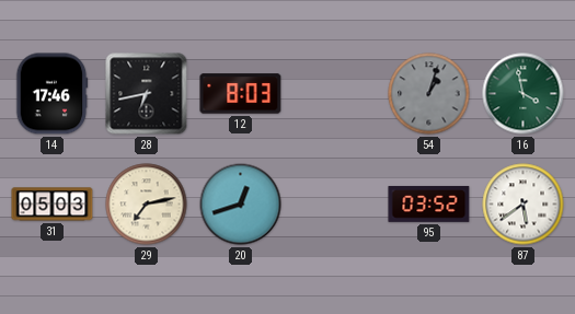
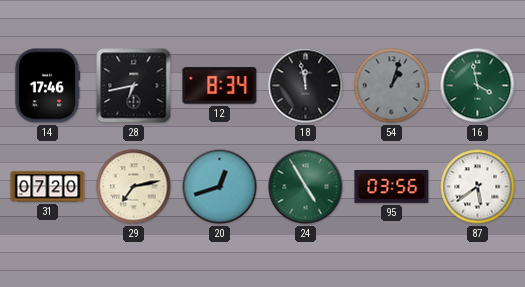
12: 8:03 -> 8:34
18: none -> 11:58
31: 05:03 -> 07:20
24: none -> 4:55
95: 03:52 -> 03:56
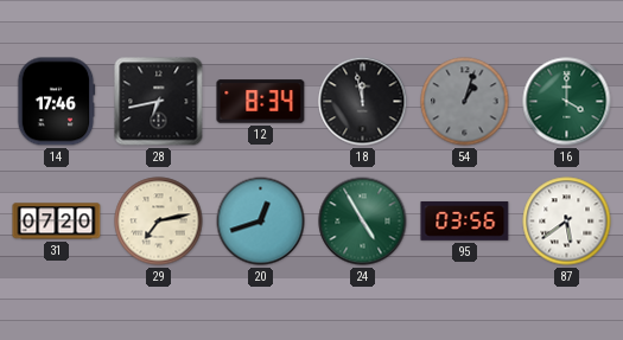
16: 3:58 -> 4:00
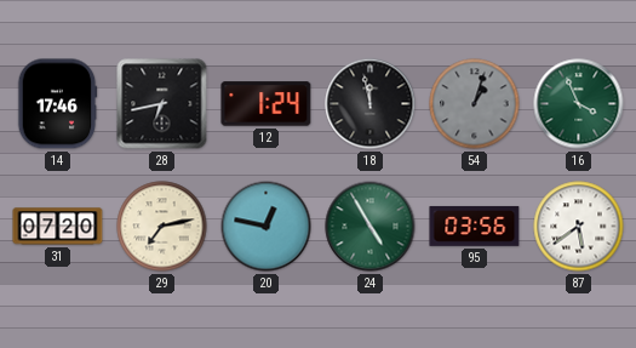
12: 8:34 -> 1:24
16: 4:00 -> 3:56
20: 12:42 -> 12:47
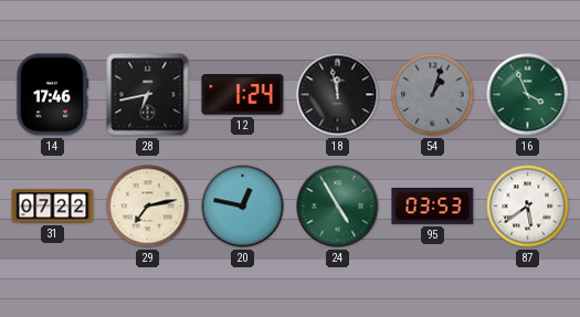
31: 07:20 -> 07:22
95: 03:56 -> 03:53
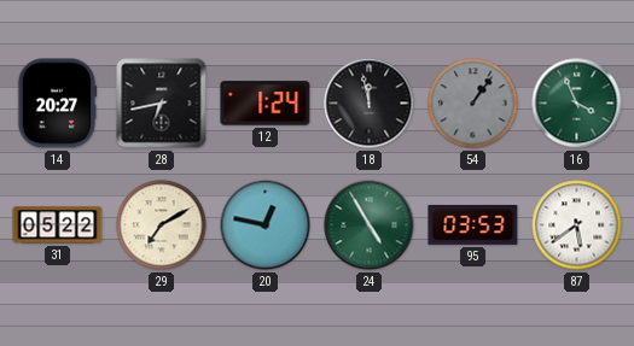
14: 17:46 -> 20:27
54: 1:03 -> 1:06
31: 07:22 -> 05:22
29: 7:13 -> 7:10
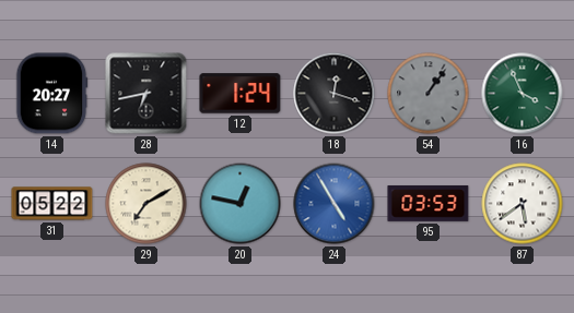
18: 11:58 -> 12:18
24 dial: green -> blue
